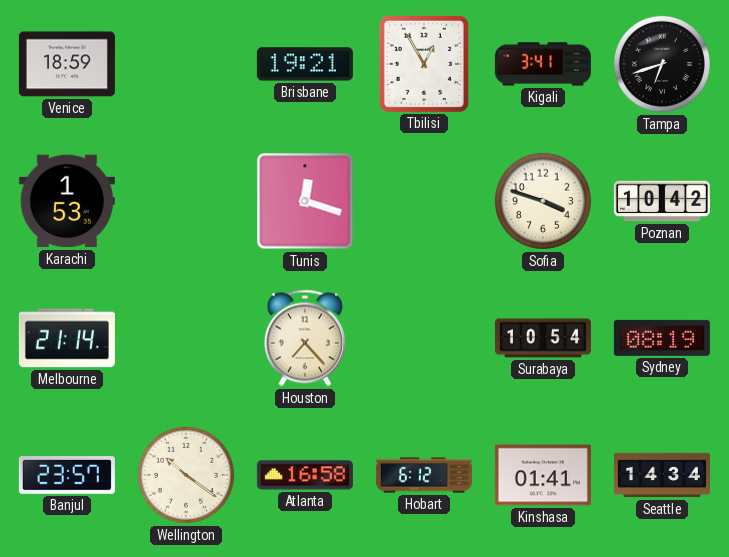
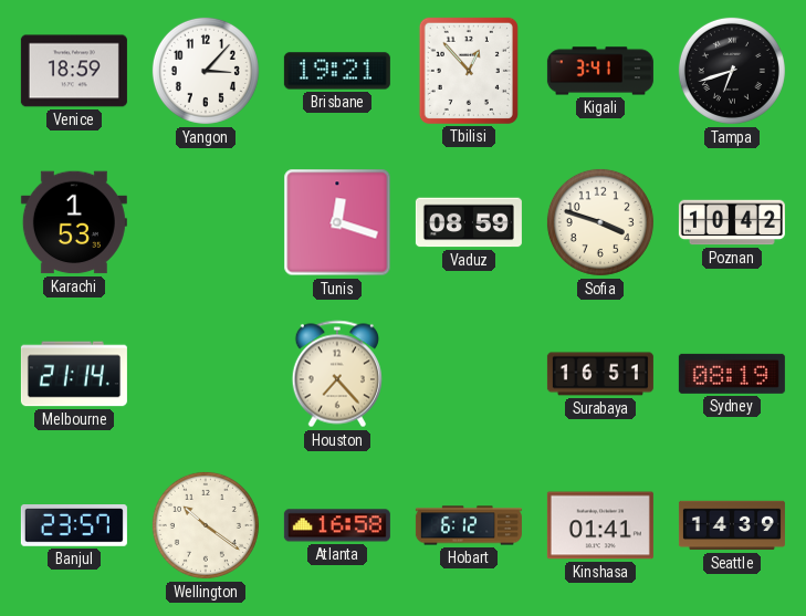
Yangon: none -> 3:07
Tbilisi: 12:55 -> 12:53
Vaduz: none -> 08:59
Surabaya: 10:54 -> 16:51
Seattle: 14:34 -> 14:39
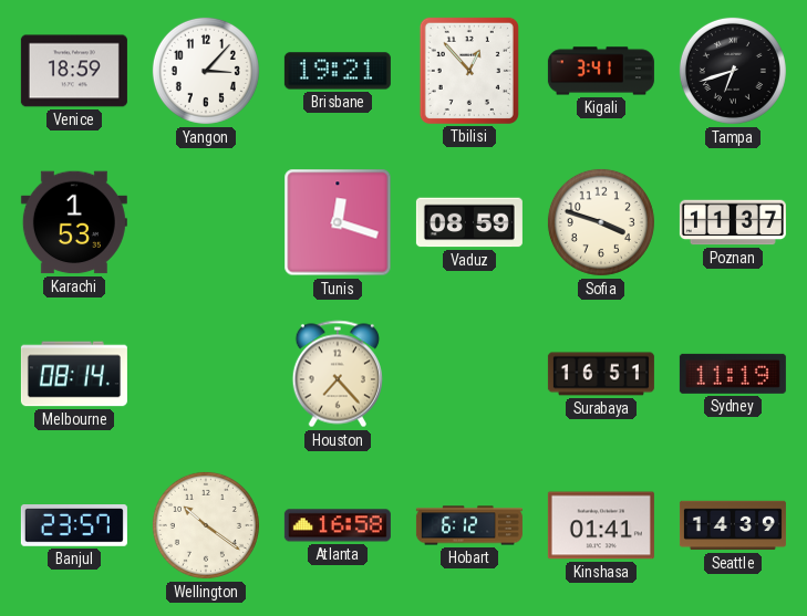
Poznan: 10:42 -> 11:37
Melbourne: 21:14 -> 08:14
Sydney: 08:19 -> 11:19
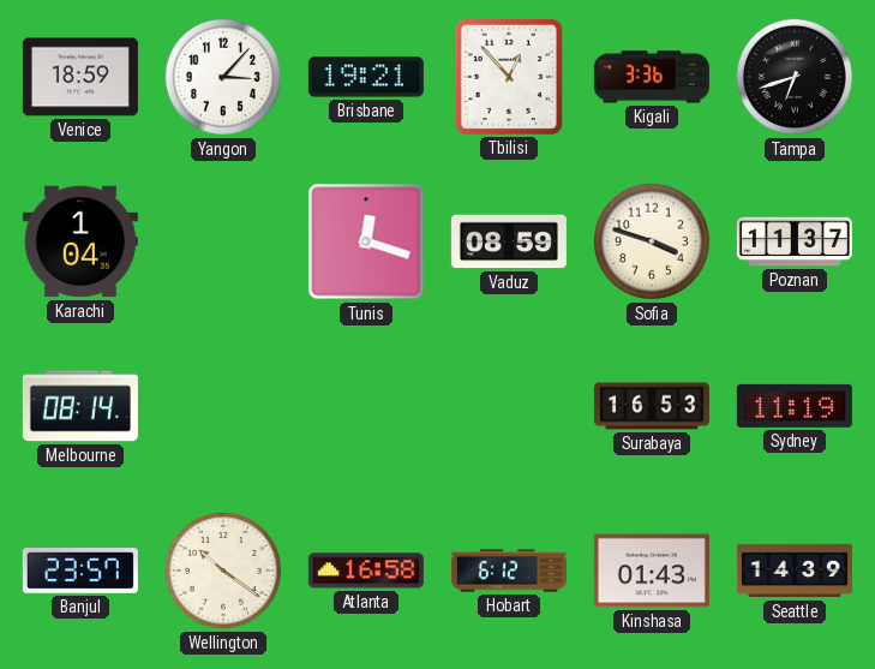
Kigali: 3:41 -> 3:36
Karachi: 1:53 -> 1:04
Houston: 7:23 -> none
Surabaya: 16:51 -> 16:53
Kinshasa: 01:41 -> 01:43
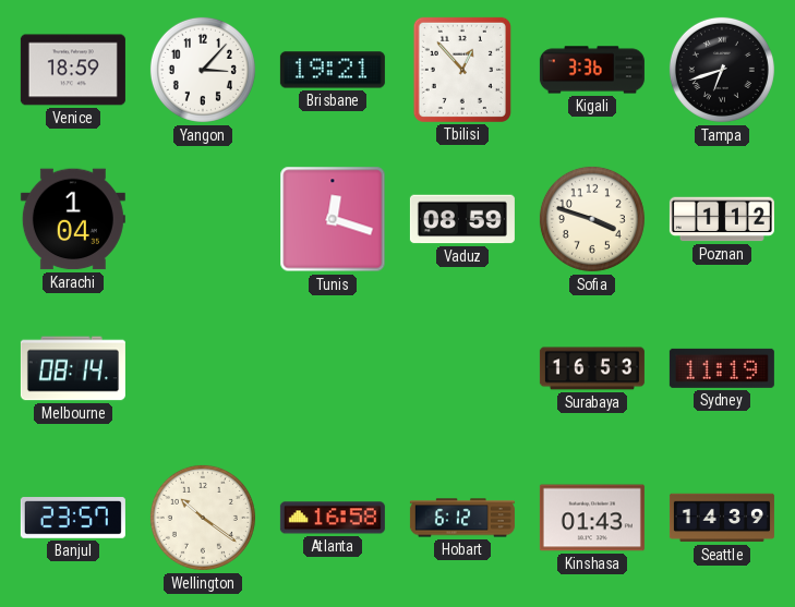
Poznan: 11:37 -> 1:12
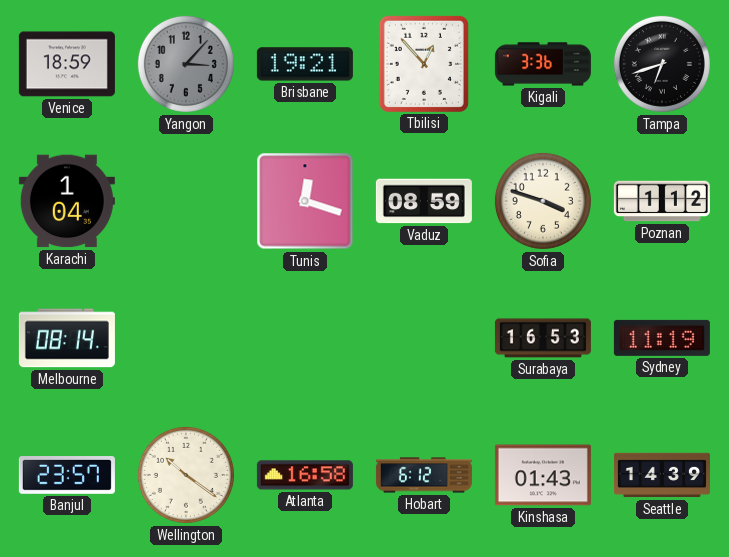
Yangon dial: white -> grey
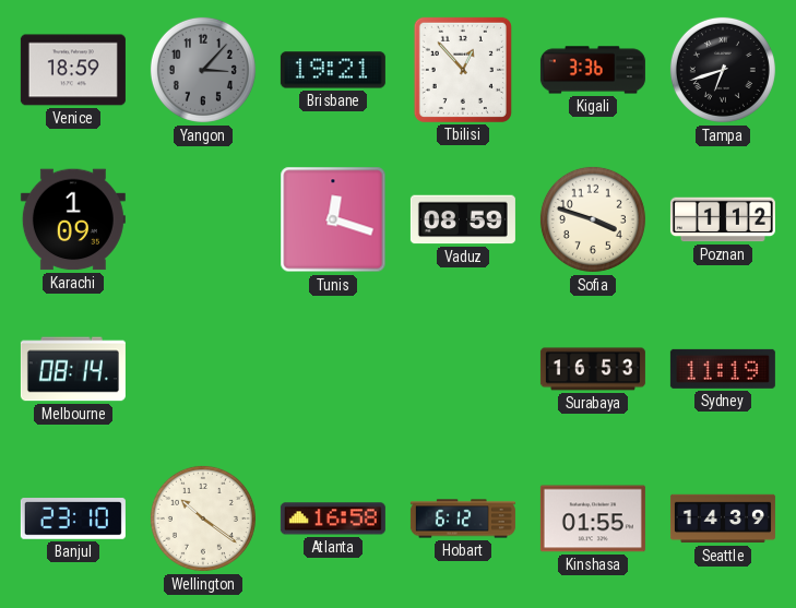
Karachi: 1:04 -> 1:09
Banjul: 23:57 -> 23:10
Kinshasa: 01:43 -> 01:55
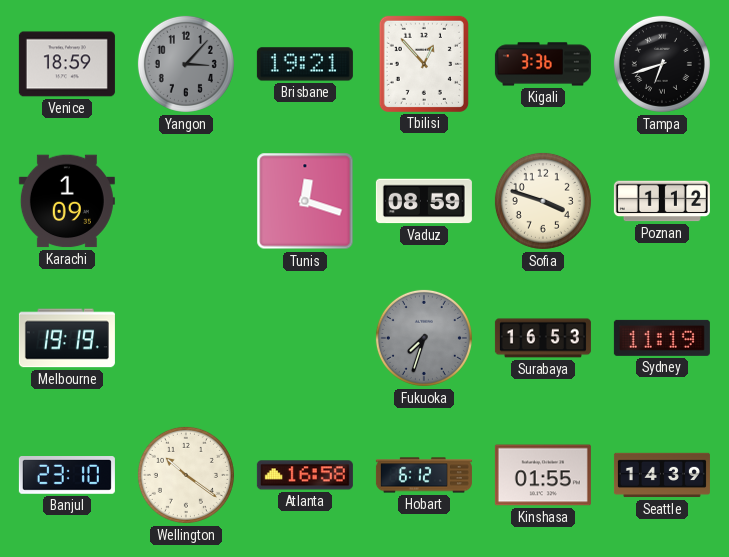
Melbourne: 08:14 -> 19:19
Fukuoka: none -> 7:33
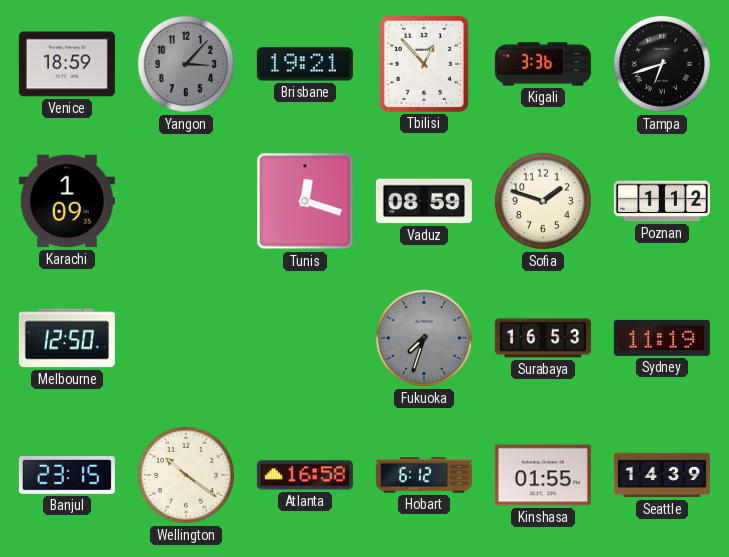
Sofia: 3:48 -> 1:48
Melbourne: 19:19 -> 12:50
Banjul: 23:10 -> 23:15
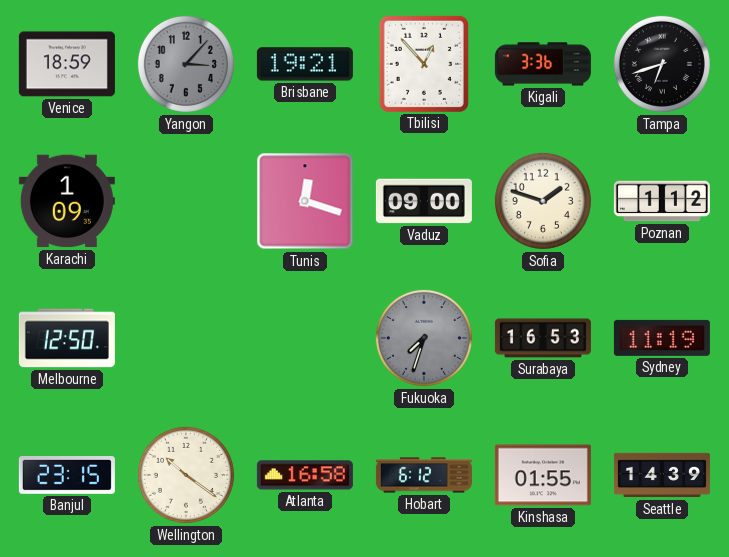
Vaduz: 08:59 -> 09:00
